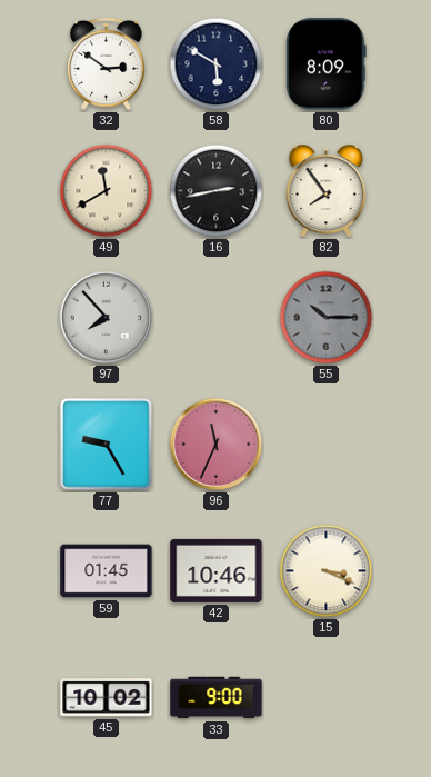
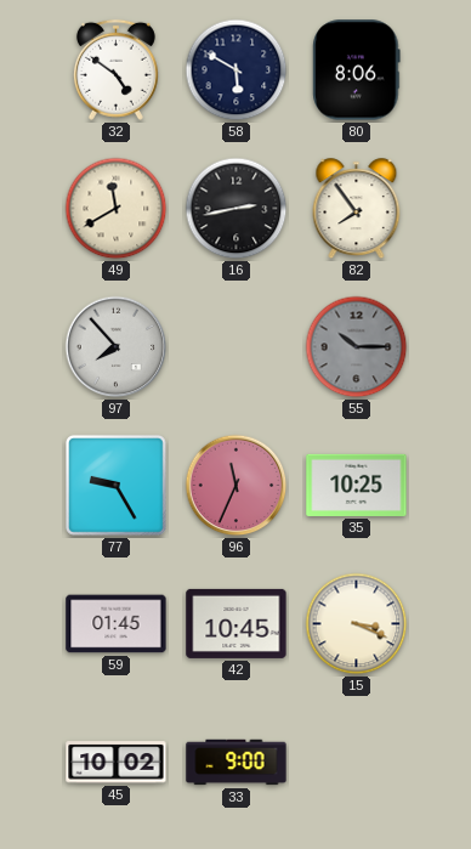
32: 2:51 -> 4:51
80: 8:09 -> 8:06
35: none -> 10:25
42: 10:46 -> 10:45
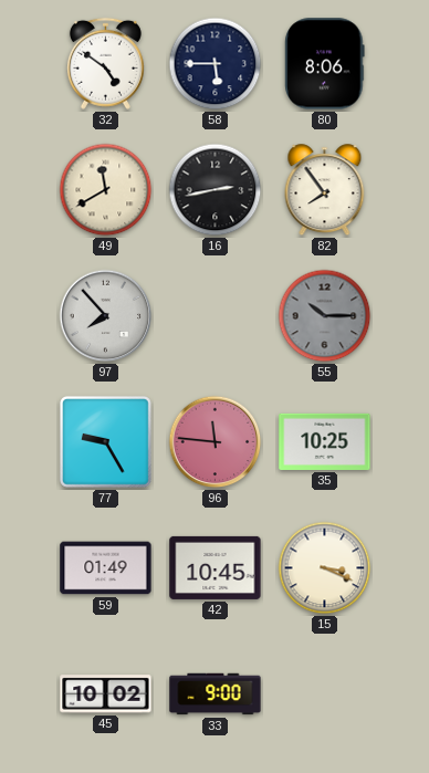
58: 5:50 -> 5:45
96: 11:34 -> 11:46
59: 01:45 -> 01:49
